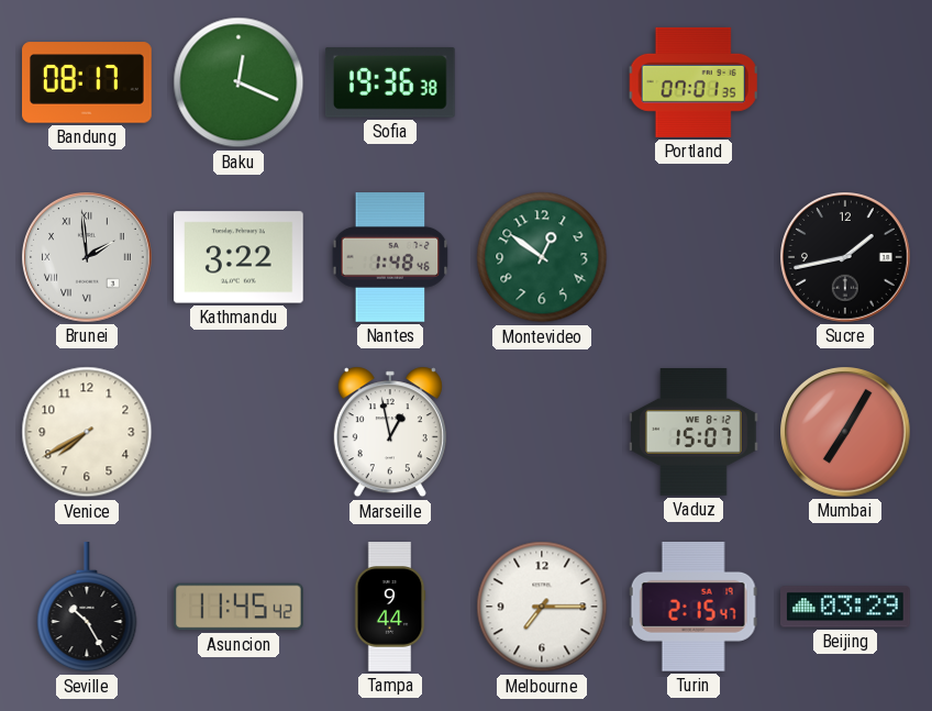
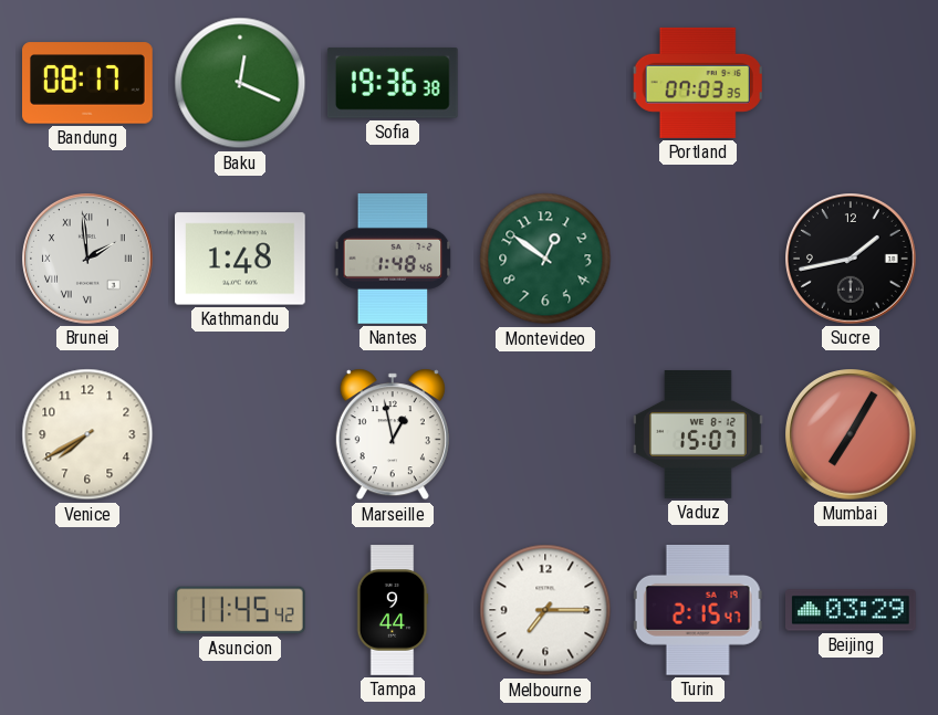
Portland: 07:01 -> 07:03
Kathmandu: 3:22 -> 1:48
Seville: 10:25 -> none
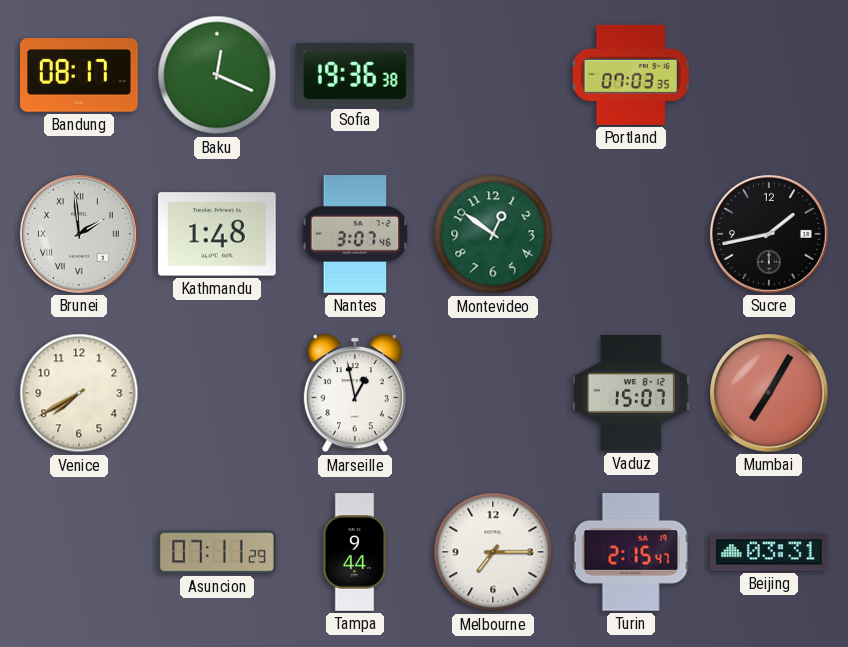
Nantes: 1:48 -> 3:07
Asuncion: 11:45 -> 07:11
Beijing: 03:29 -> 03:31
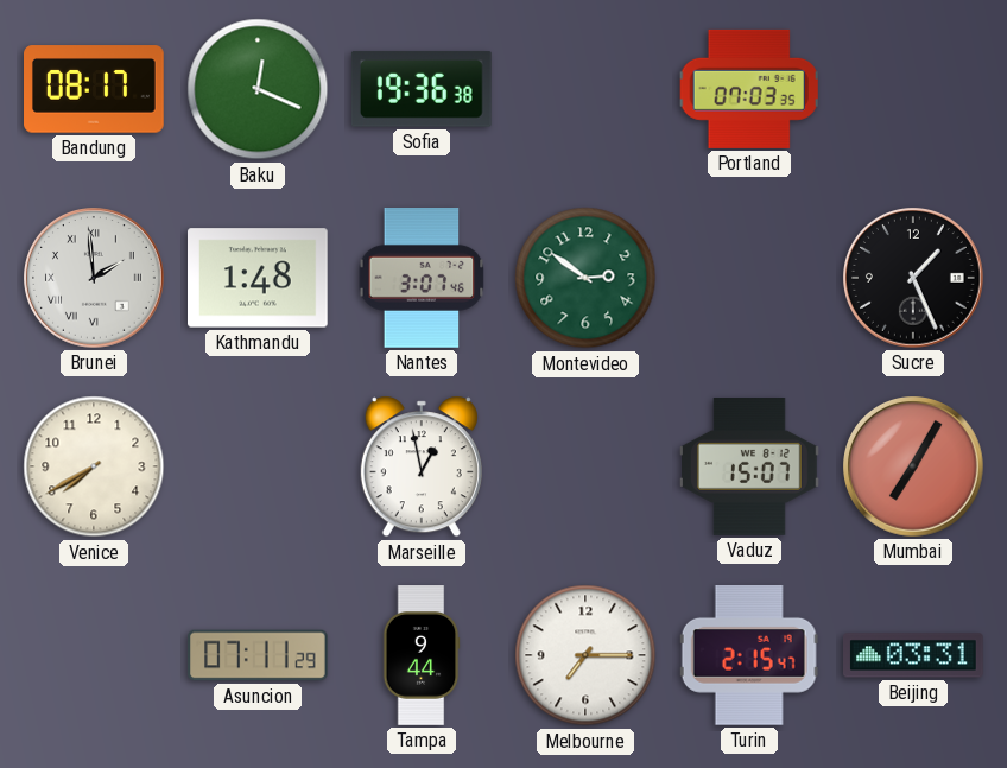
Montevideo: 12:51 -> 2:51
Sucre: 1:43 -> 1:26
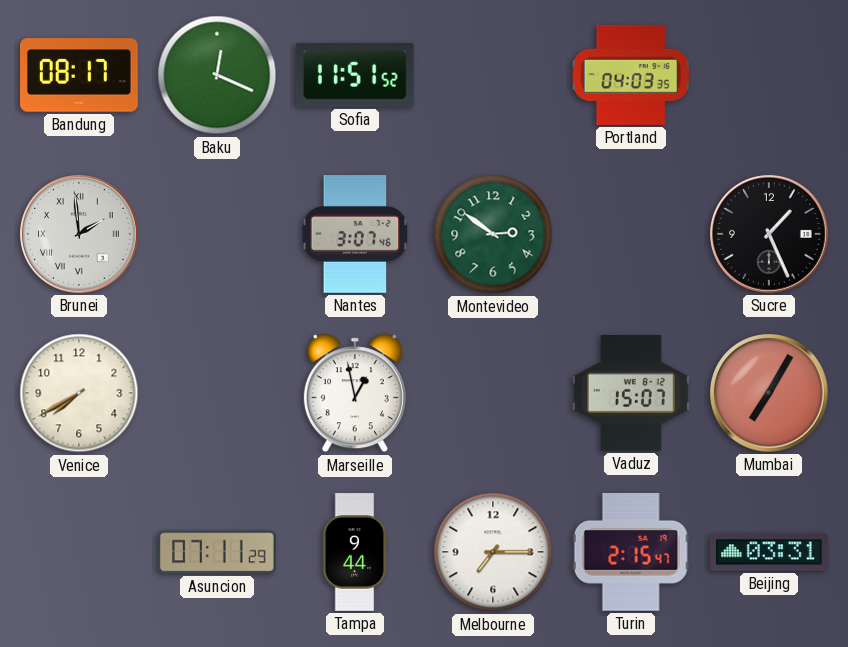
Sofia: 19:36 -> 11:51
Portland: 07:03 -> 04:03
Kathmandu: 1:48 -> none
